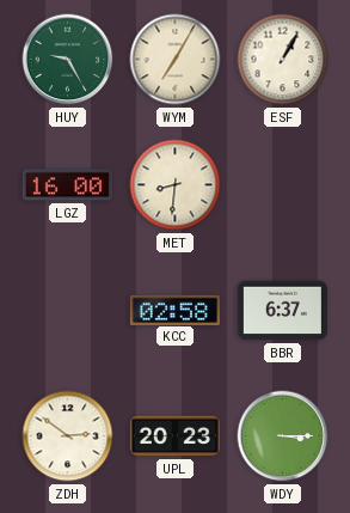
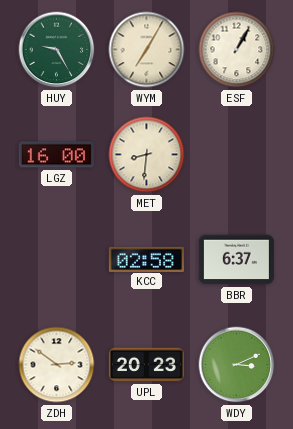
WDY: 3:15 -> 3:11
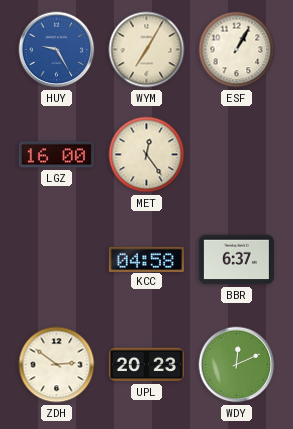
HUY dial: green -> blue
MET: 8:31 -> 12:24
KCC: 02:58 -> 04:58
WDY: 3:11 -> 12:11
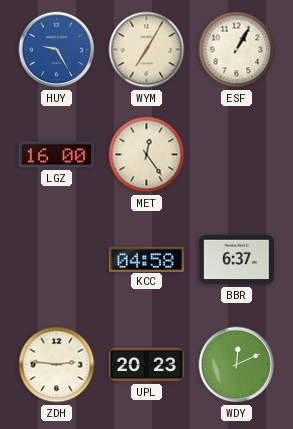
ZDH: 2:51 -> 2:46
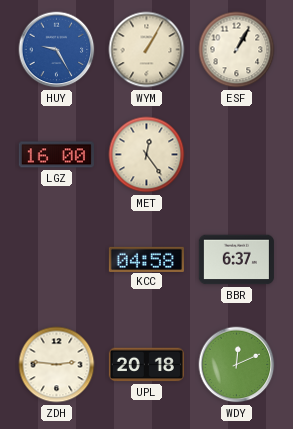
WYM: 7:05 -> 1:05
UPL: 20:23 -> 20:18
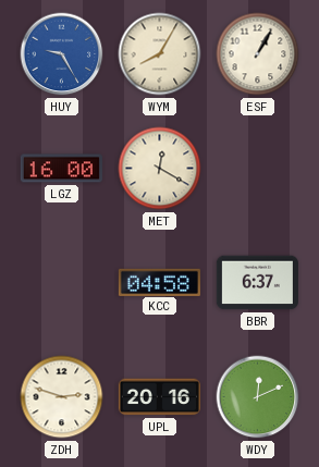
WYM: 1:05 -> 8:05
MET: 12:24 -> 12:20
ZDH: 2:46 -> 2:48
UPL: 20:18 -> 20:16
